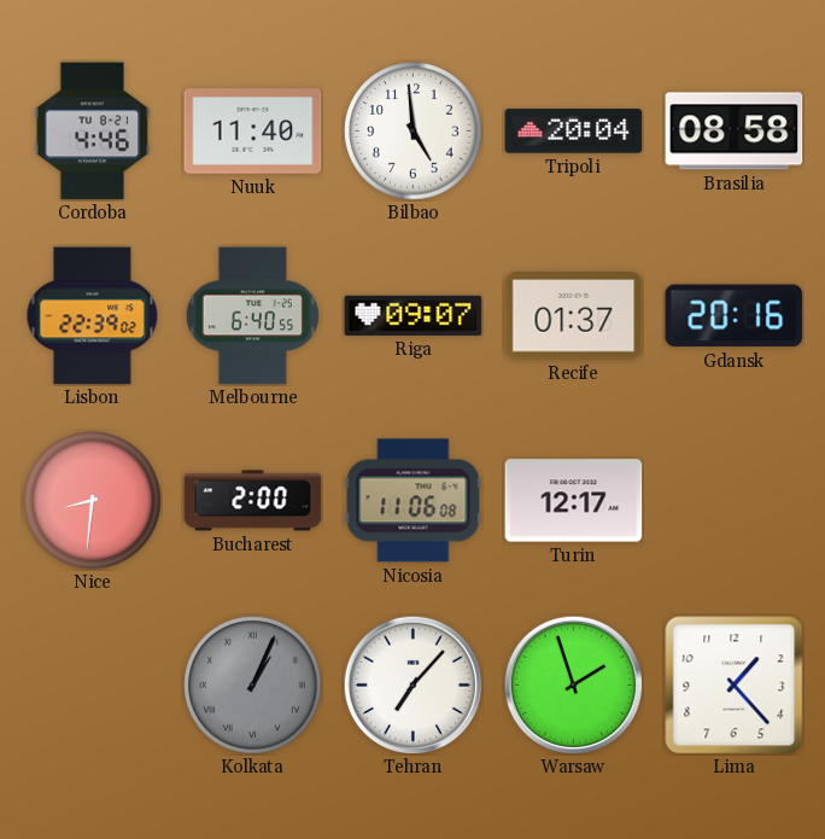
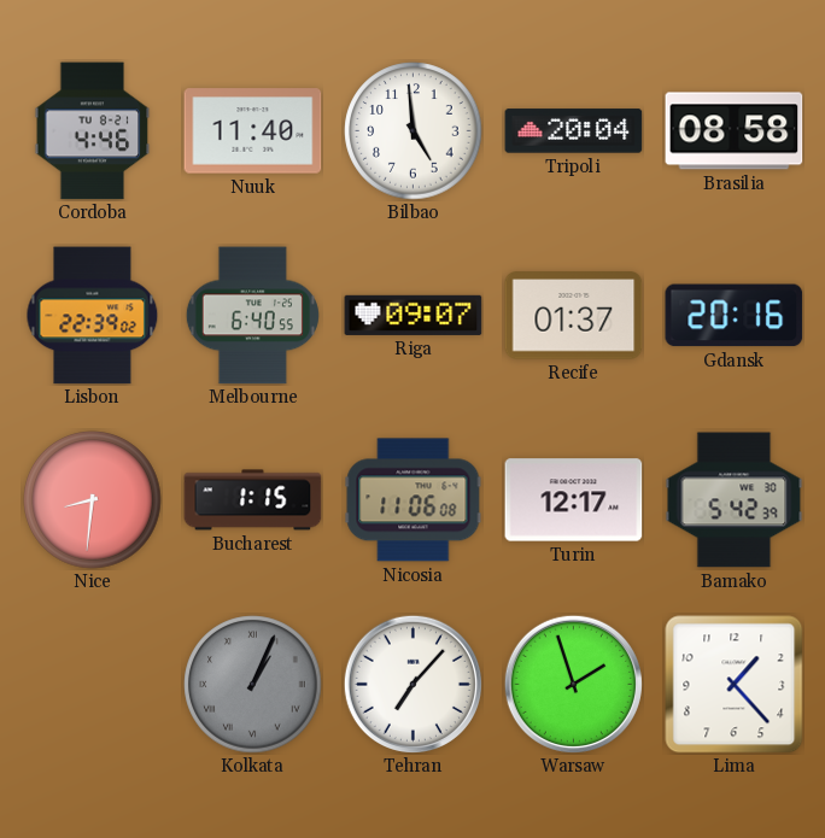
Bucharest: 2:00 -> 1:15
Bamako: none -> 5:42
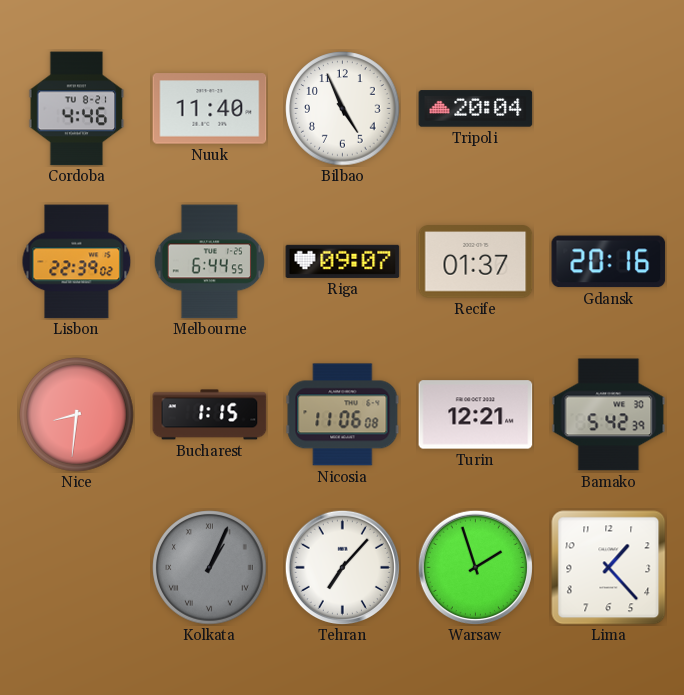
Bilbao: 4:59 -> 4:56
Brasilia: 08:58 -> none
Melbourne: 6:40 -> 6:44
Turin: 12:17 -> 12:21
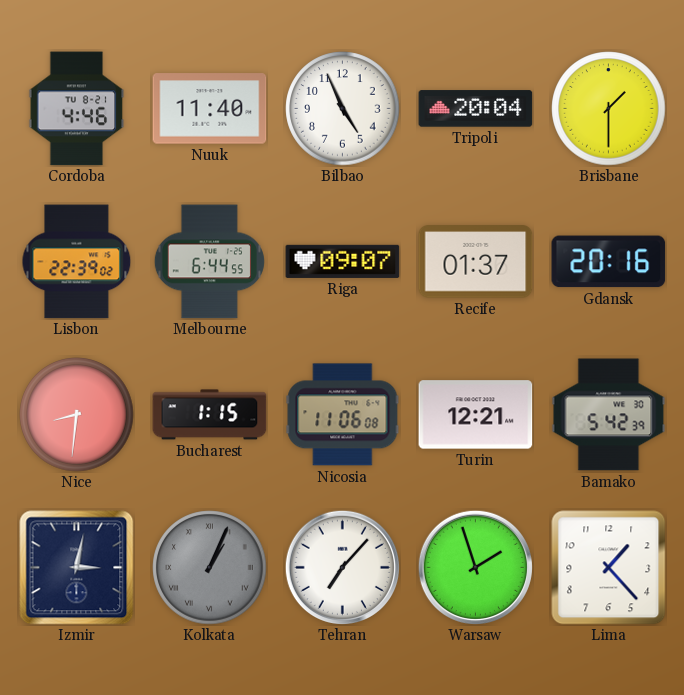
Brisbane: none -> 1:30
Izmir: none -> 3:02
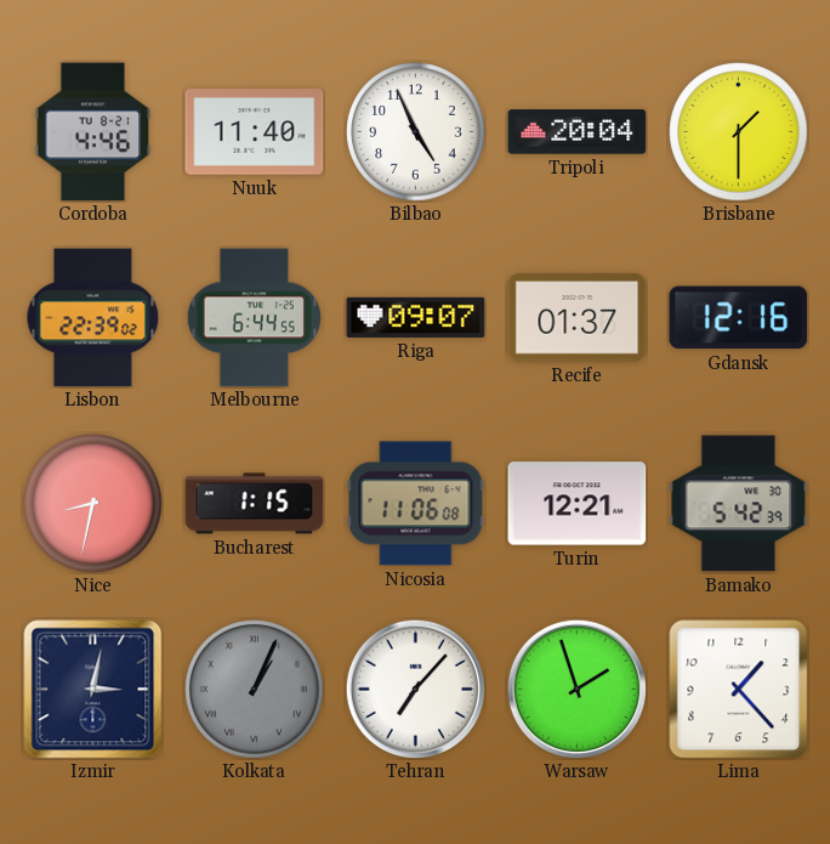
Gdansk: 20:16 -> 12:16
Nice: 8:31 -> 8:32
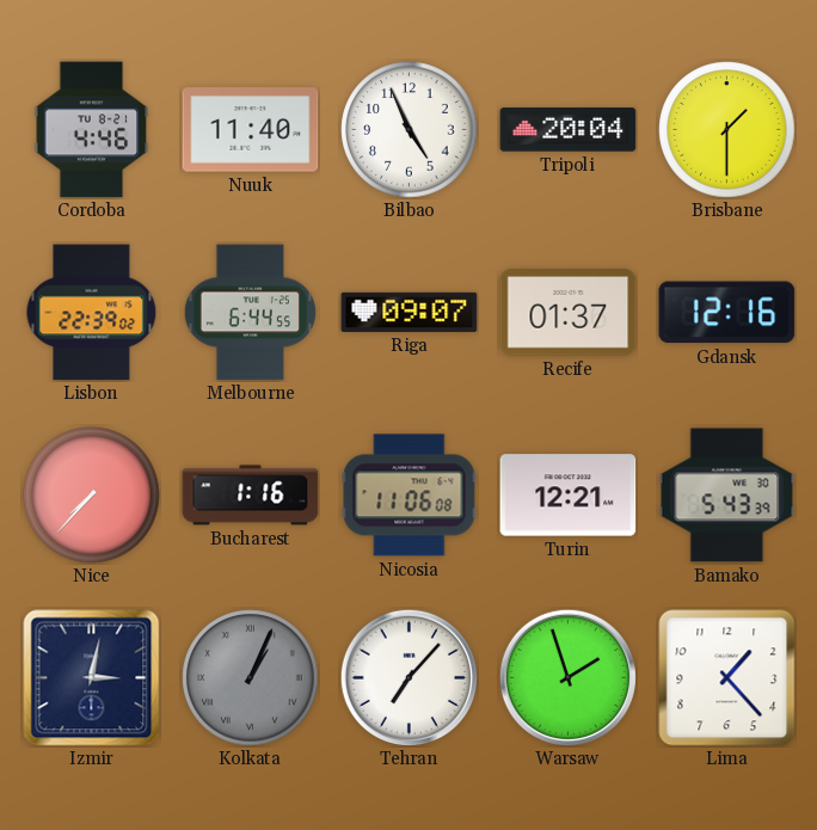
Nice: 8:32 -> 7:37
Bucharest: 1:15 -> 1:16
Bamako: 5:42 -> 5:43
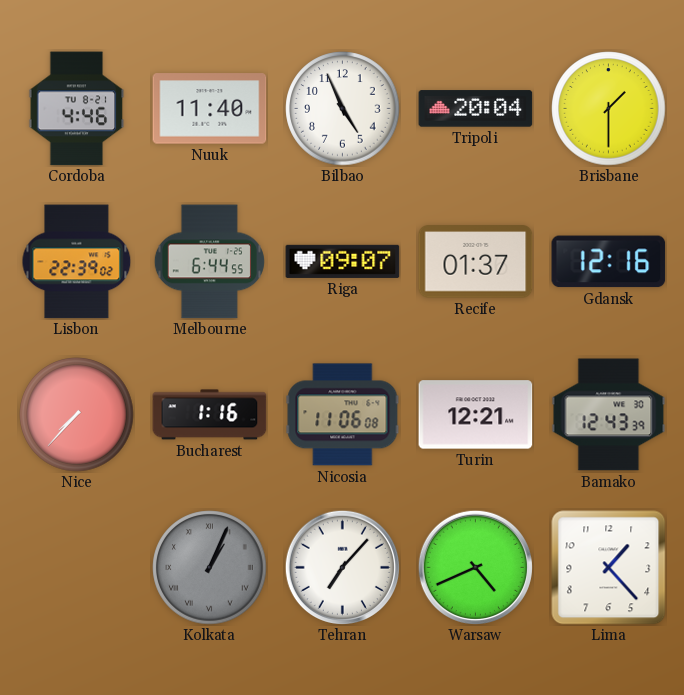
Bamako: 5:43 -> 12:43
Izmir: 3:02 -> none
Warsaw: 1:57 -> 4:41
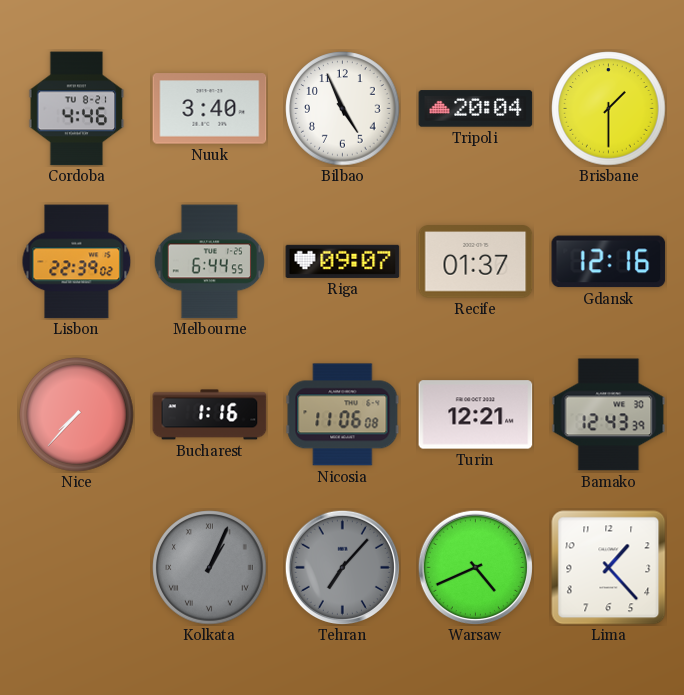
Nuuk: 11:40 -> 3:40
Tehran dial: white -> grey
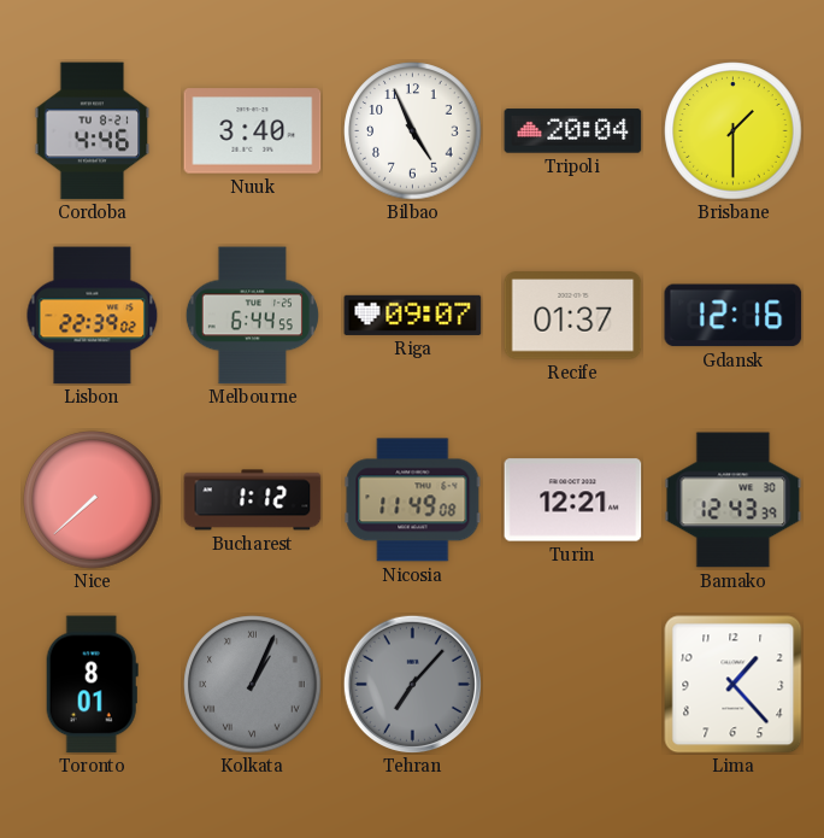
Nice: 7:37 -> 7:38
Bucharest: 1:16 -> 1:12
Nicosia: 11:06 -> 11:49
Toronto: none -> 8:01
Warsaw: 4:41 -> none
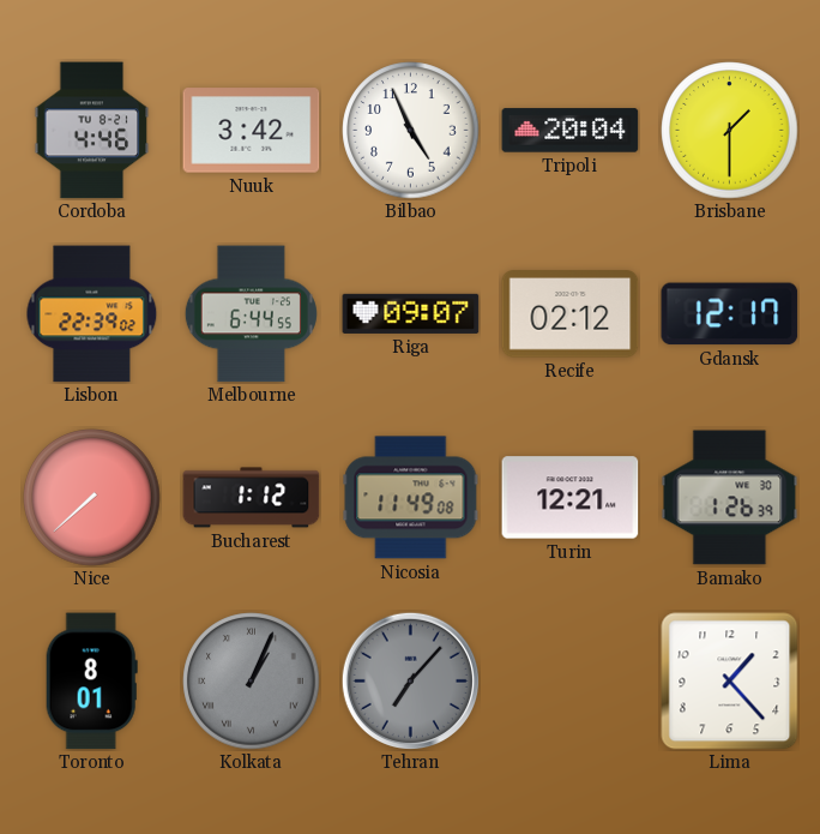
Nuuk: 3:40 -> 3:42
Recife: 01:37 -> 02:12
Gdansk: 12:16 -> 12:17
Bamako: 12:43 -> 1:26
